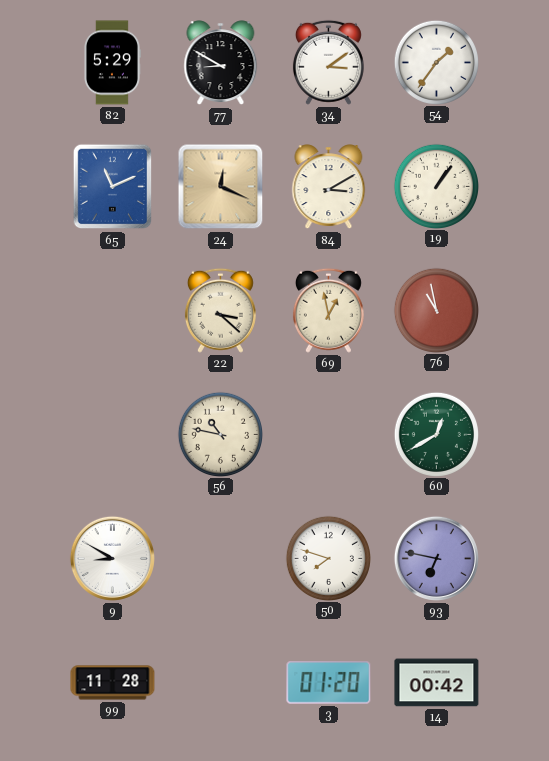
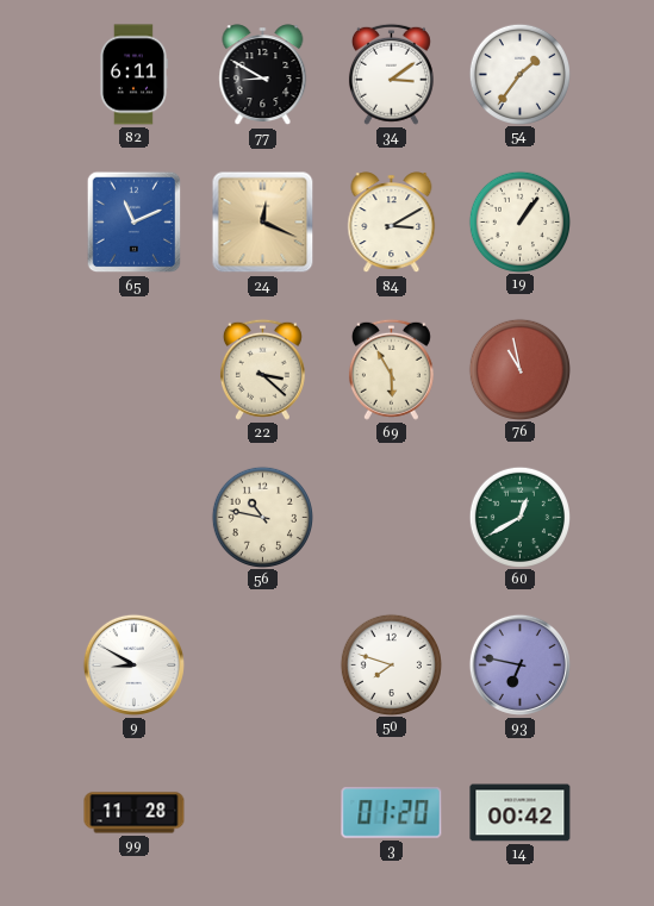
82: 5:29 -> 6:11
69: 12:58 -> 5:55
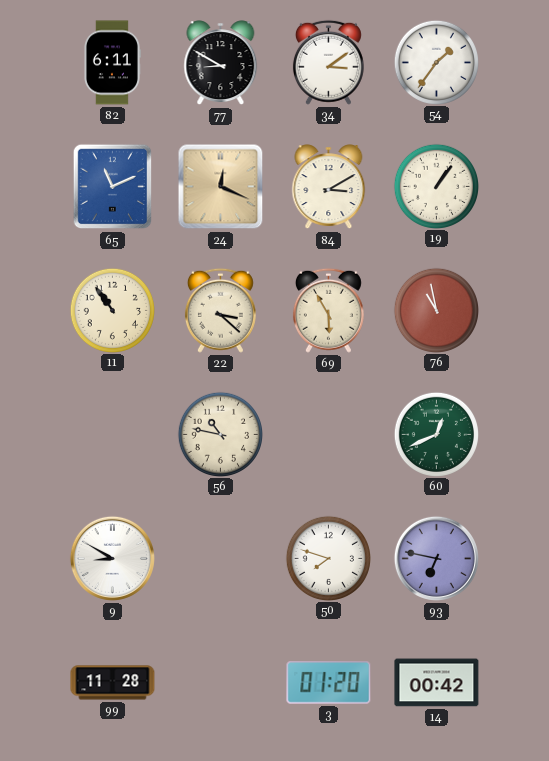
11: none -> 10:54
60: 12:40 -> 12:41
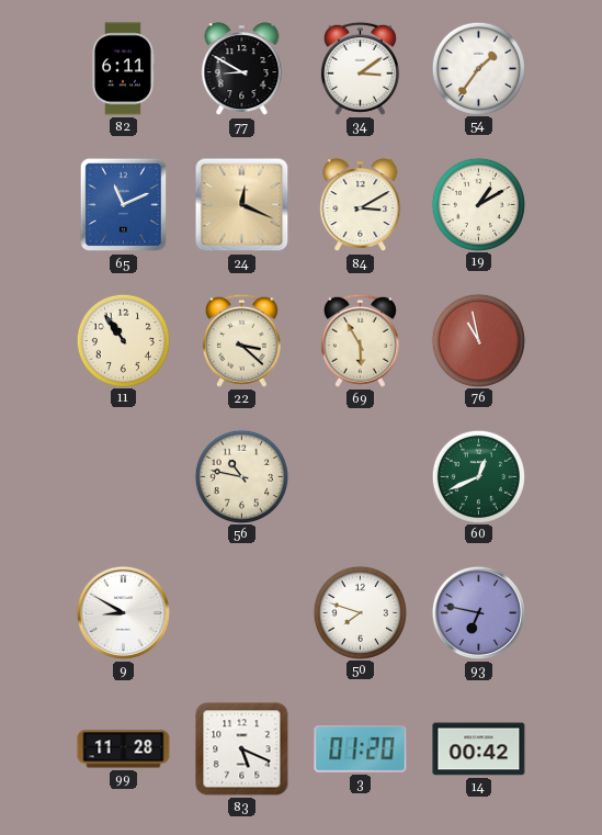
19: 1:06 -> 1:10
83: none -> 5:19
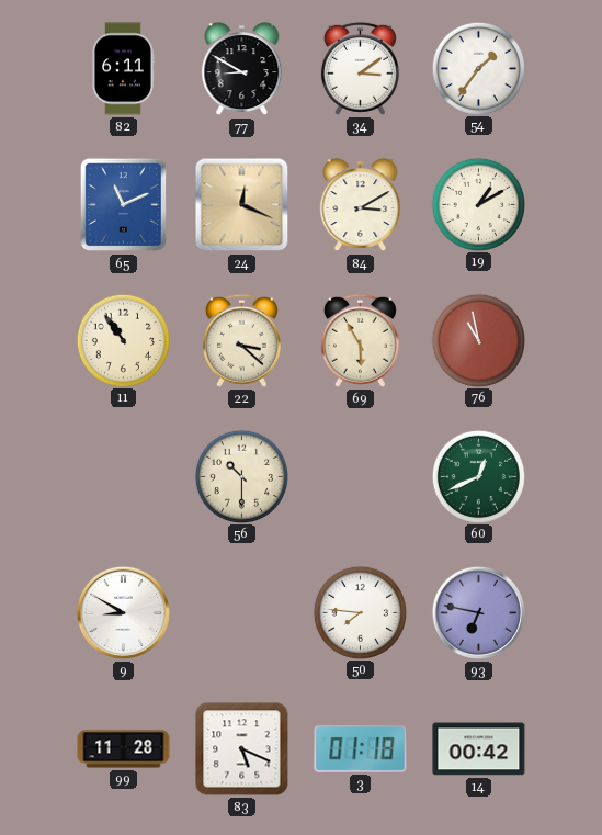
56: 10:47 -> 10:30
50: 7:48 -> 7:46
3: 01:20 -> 01:18
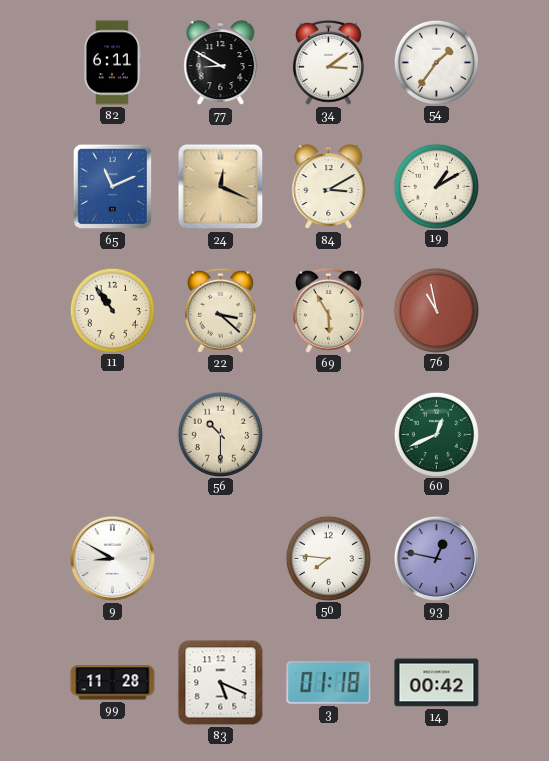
93: 6:47 -> 12:47
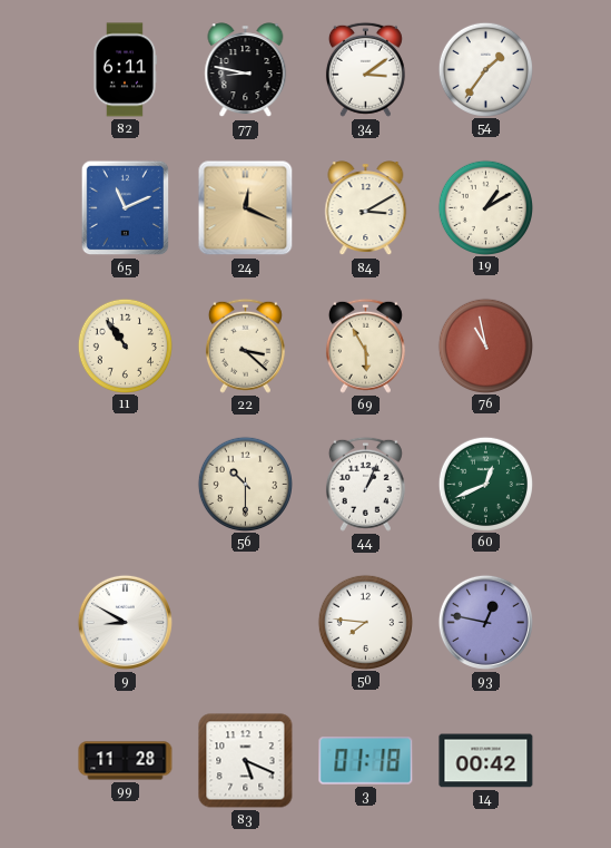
77: 8:50 -> 8:47
44: none -> 1:04
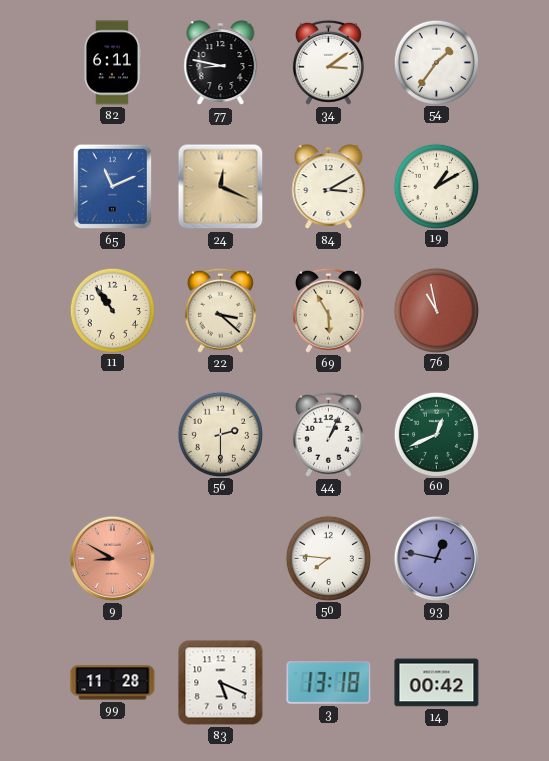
56: 10:30 -> 2:30
9 dial: white -> salmon
3: 01:18 -> 13:18
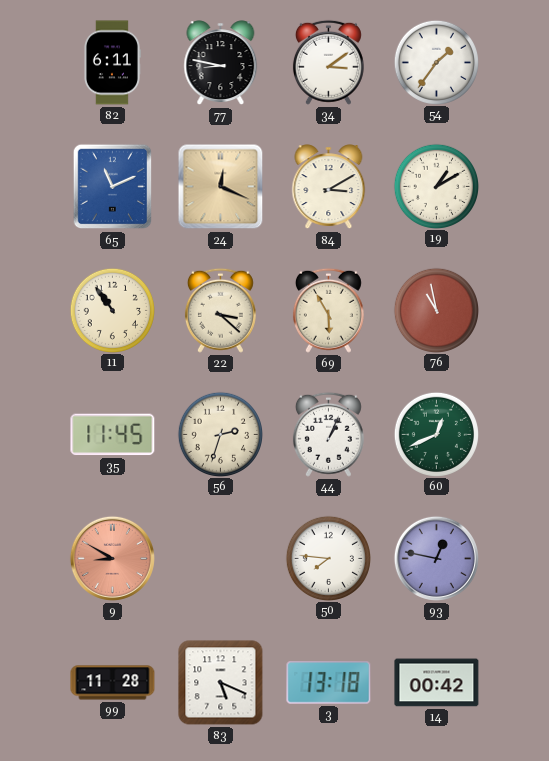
35: none -> 11:45
56: 2:30 -> 2:33
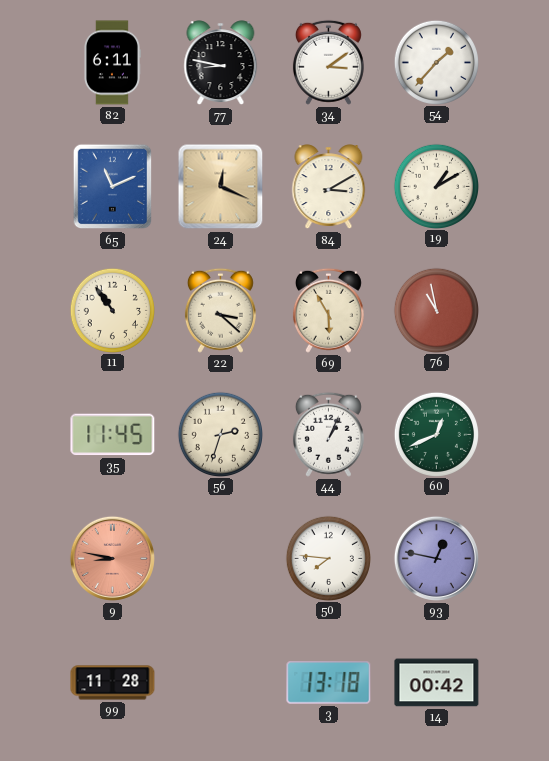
54: 1:36 -> 1:37
9: 8:50 -> 8:47
83: 5:19 -> none
